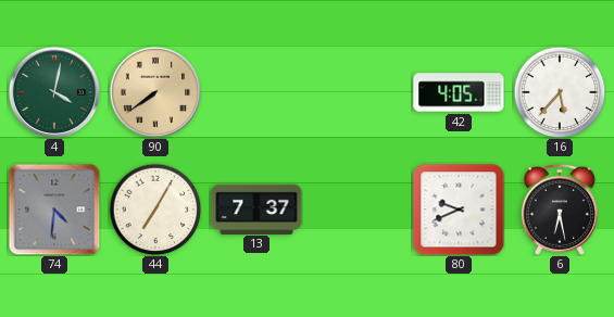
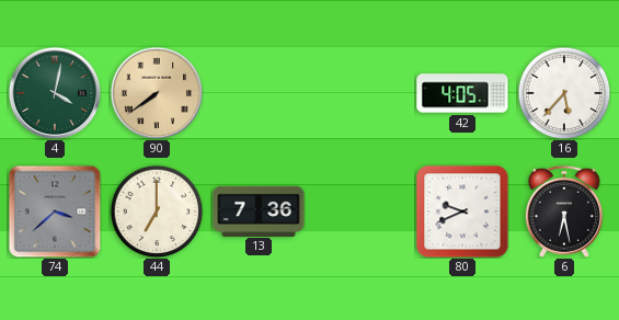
74: 4:31 -> 3:38
44: 7:05 -> 7:00
13: 7:37 -> 7:36
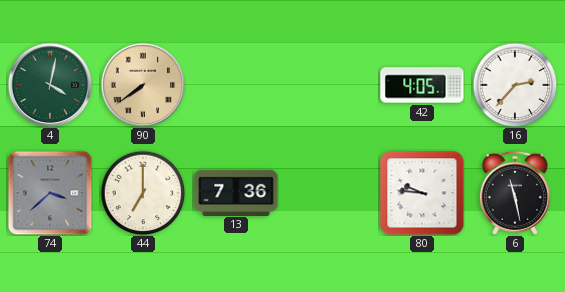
16: 5:37 -> 2:37
80: 9:41 -> 9:46
6: 6:28 -> 11:28
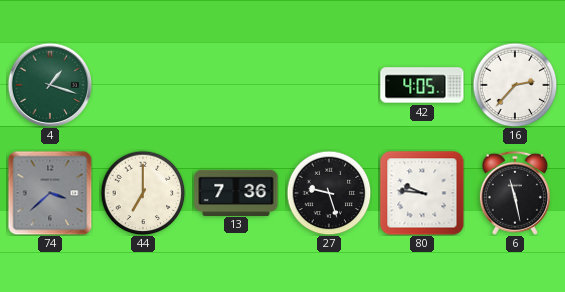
4: 4:02 -> 1:18
90: 7:39 -> none
27: none -> 9:27
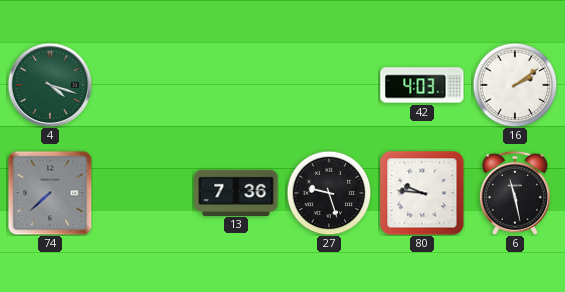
4: 1:18 -> 4:18
42: 4:05 -> 4:03
16: 2:37 -> 2:09
74: 3:38 -> 7:38
44: 7:00 -> none
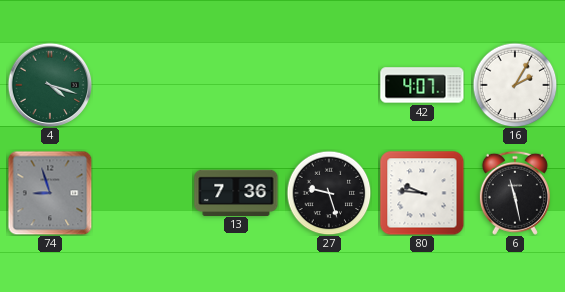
42: 4:03 -> 4:07
16: 2:09 -> 2:05
74: 7:38 -> 8:57
